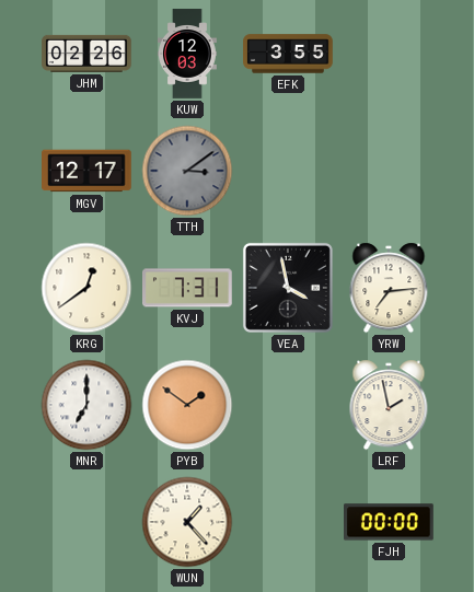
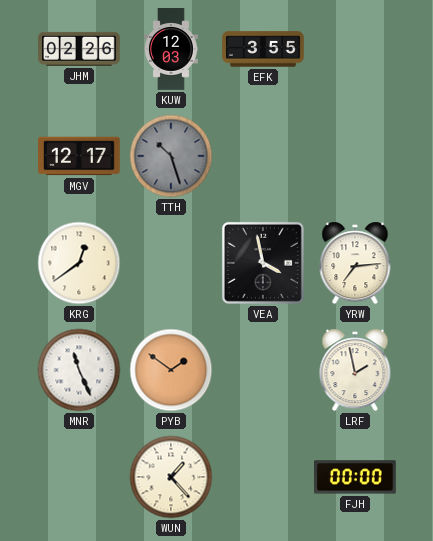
TTH: 3:09 -> 10:27
KVJ: 7:31 -> none
MNR: 7:00 -> 11:26
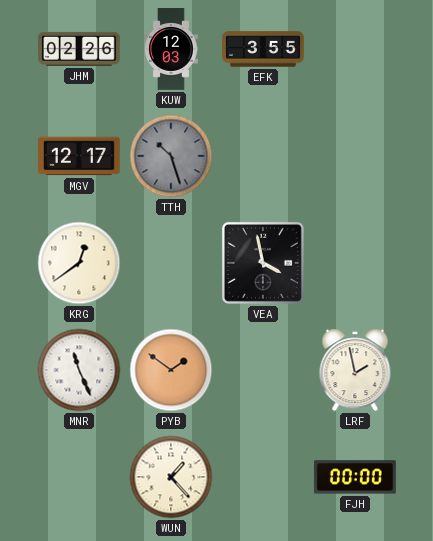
YRW: 7:14 -> none
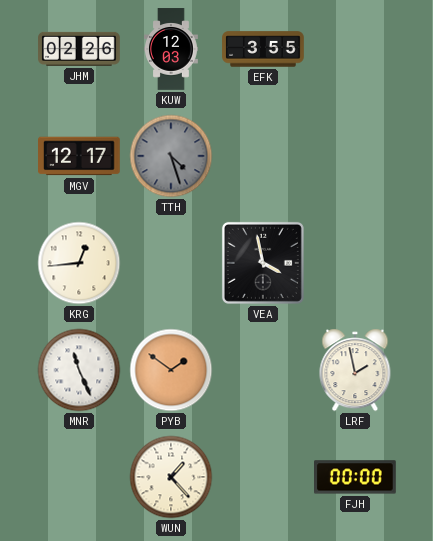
TTH: 10:27 -> 4:27
KRG: 12:39 -> 12:44
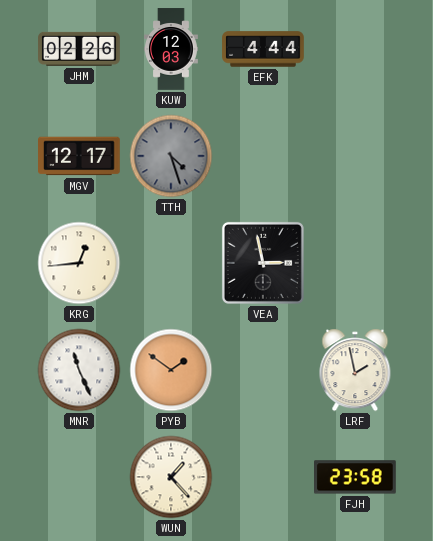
EFK: 3:55 -> 4:44
VEA: 3:58 -> 2:58
FJH: 00:00 -> 23:58
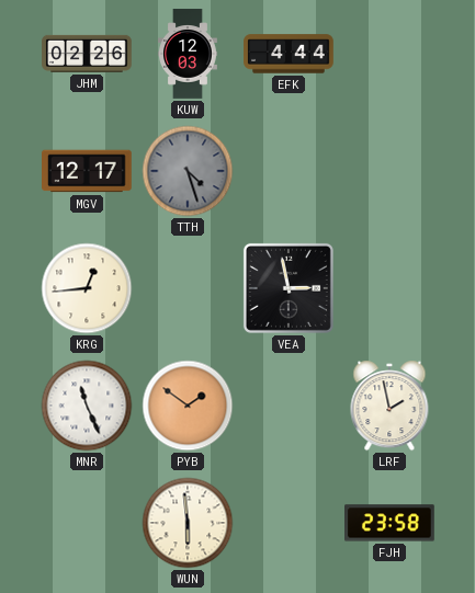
WUN: 1:23 -> 5:59
